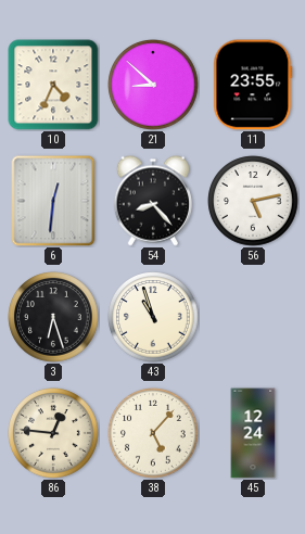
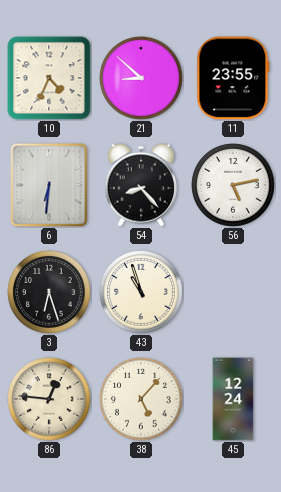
6: 12:31 -> 6:31
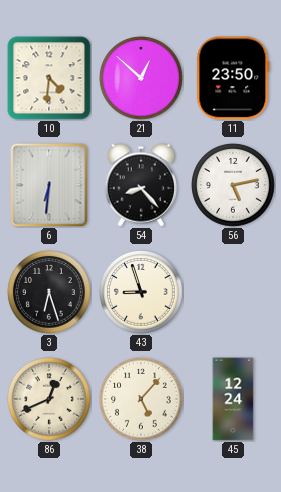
10: 4:34 -> 4:31
21: 8:52 -> 12:52
11: 23:55 -> 23:50
43: 10:57 -> 8:57
86: 12:46 -> 12:41
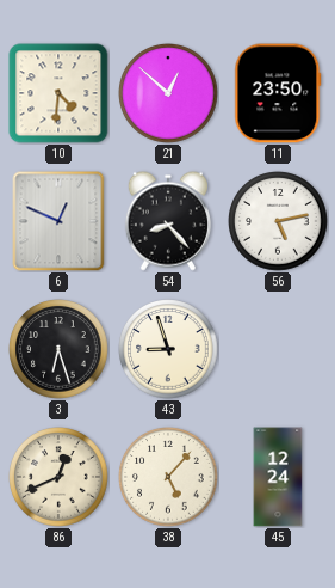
6: 6:31 -> 12:49
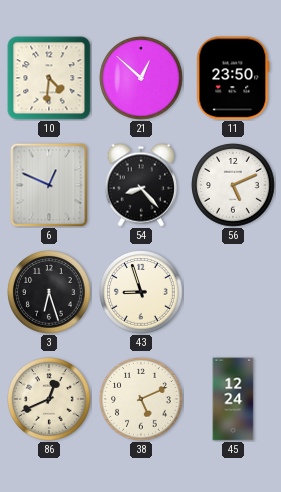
56: 5:13 -> 5:11
38: 5:07 -> 5:11
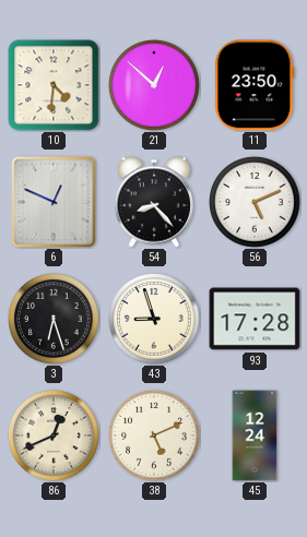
93: none -> 17:28
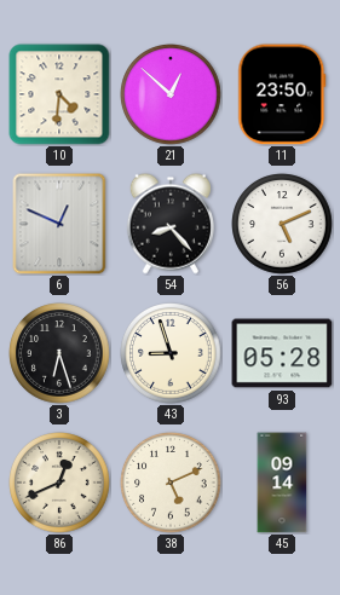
93: 17:28 -> 05:28
45: 12:24 -> 09:14
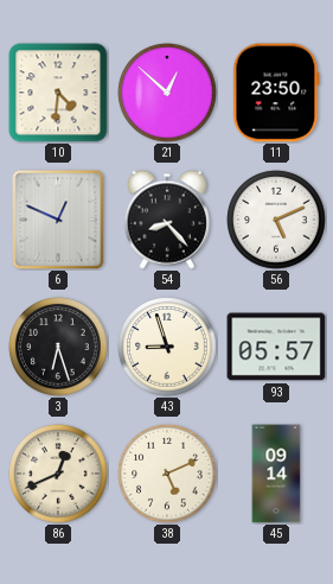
93: 05:28 -> 05:57
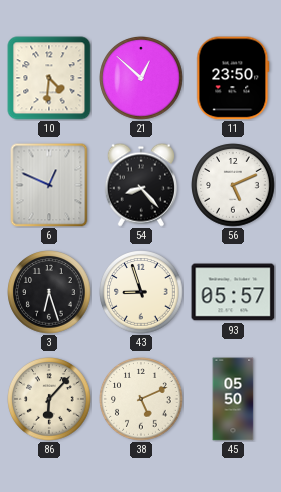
86: 12:41 -> 6:07
45: 09:14 -> 05:50
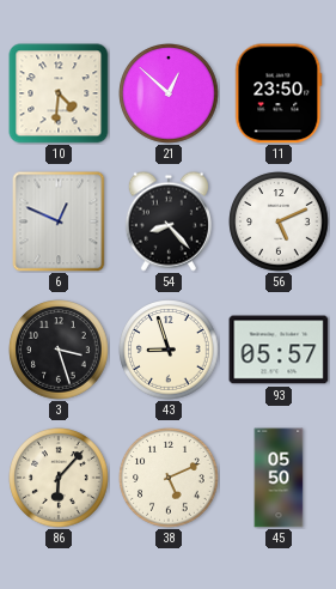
3: 6:27 -> 3:27
